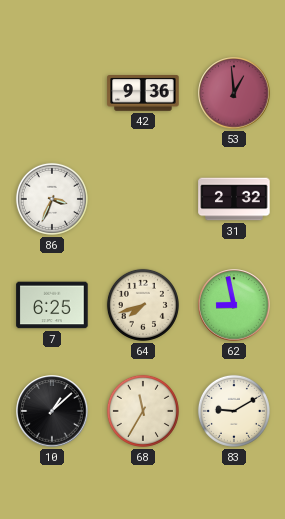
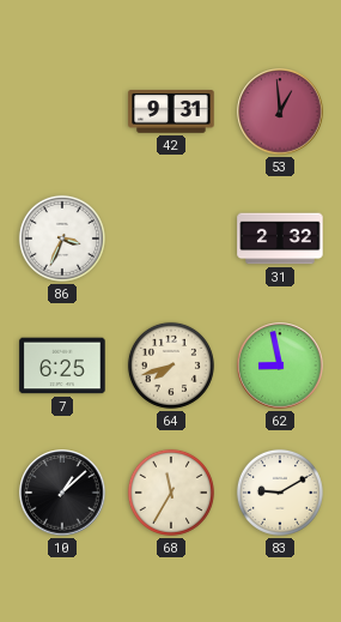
42: 9:36 -> 9:31
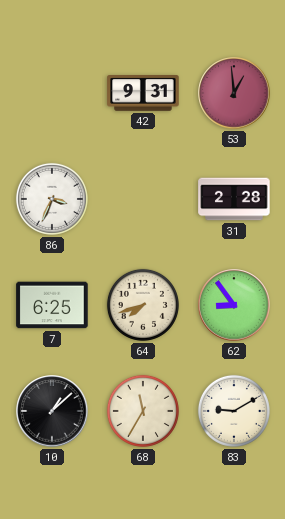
31: 2:32 -> 2:28
62: 8:58 -> 8:54
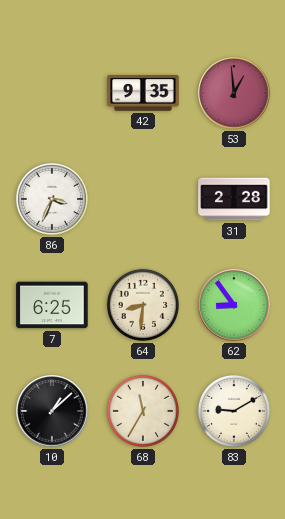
42: 9:31 -> 9:35
64: 7:42 -> 8:31
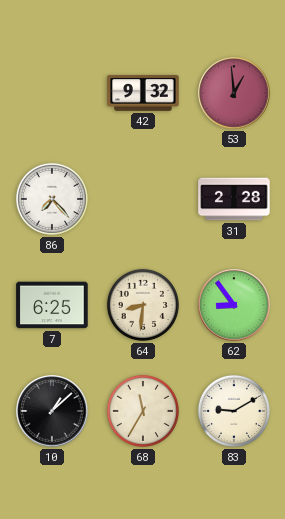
42: 9:35 -> 9:32
86: 3:34 -> 7:23
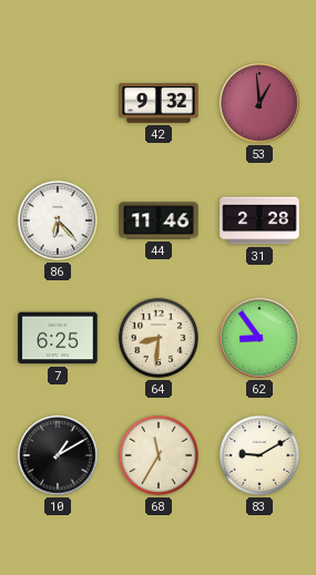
86: 7:23 -> 6:23
44: none -> 11:46
10: 1:08 -> 1:10
